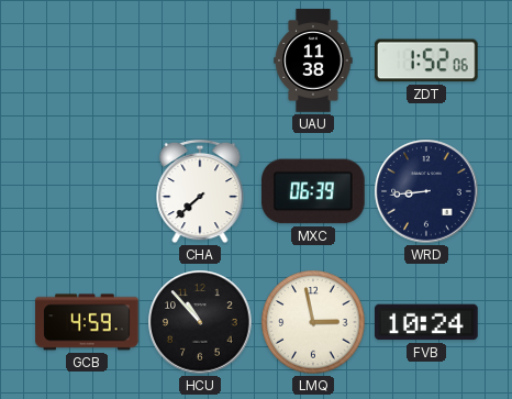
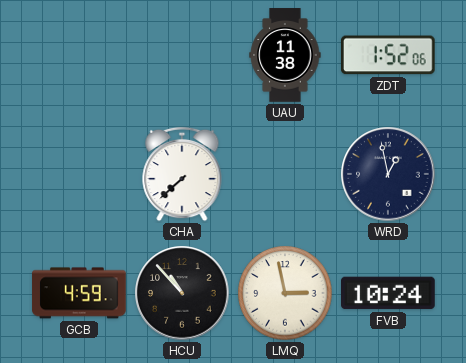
MXC: 06:39 -> none
WRD: 8:44 -> 12:58
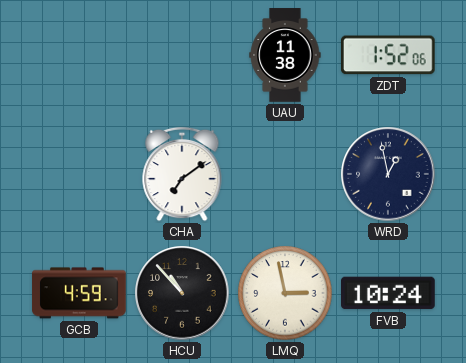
CHA: 7:38 -> 7:09
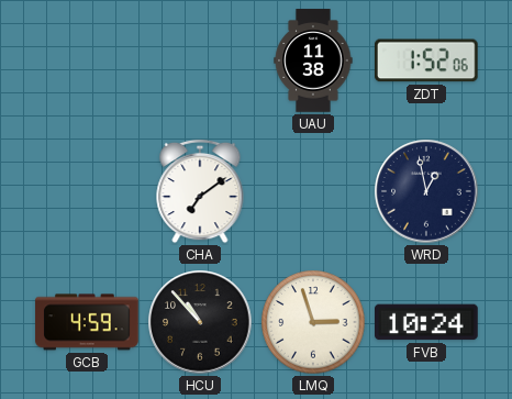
LMQ: 2:58 -> 2:57
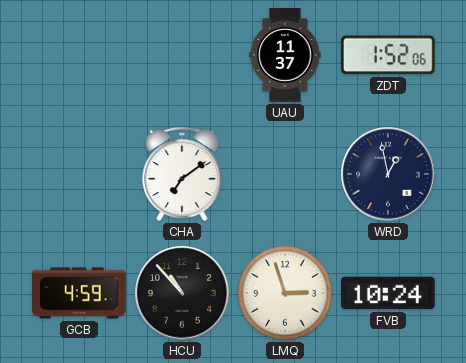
UAU: 11:38 -> 11:37
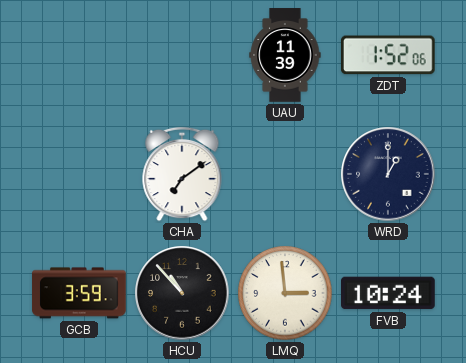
UAU: 11:37 -> 11:39
WRD: 12:58 -> 1:00
GCB: 4:59 -> 3:59
LMQ: 2:57 -> 2:59
